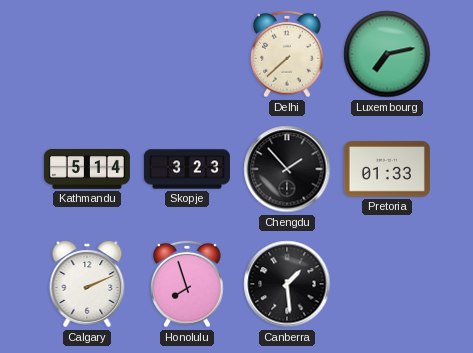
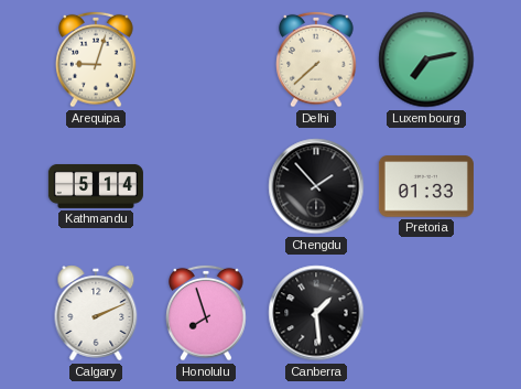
Arequipa: none -> 9:03
Skopje: 3:23 -> none
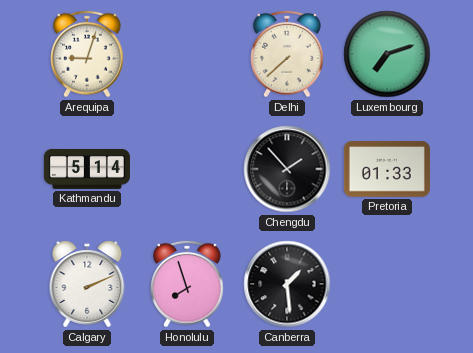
Luxembourg: 7:13 -> 7:12
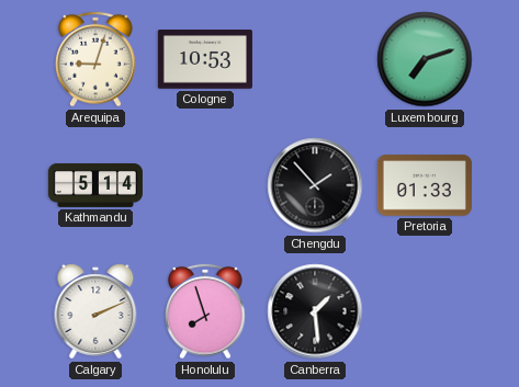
Cologne: none -> 10:53
Delhi: 7:38 -> none
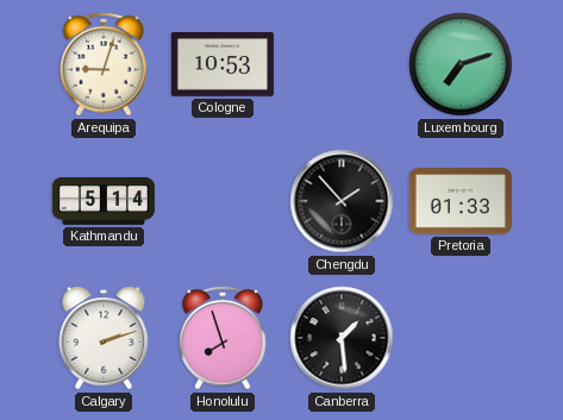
Calgary: 2:11 -> 2:12
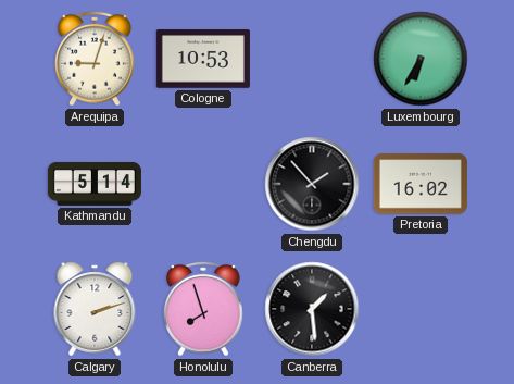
Luxembourg: 7:12 -> 6:35
Pretoria: 01:33 -> 16:02
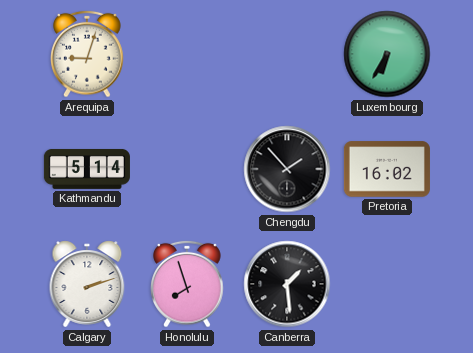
Cologne: 10:53 -> none
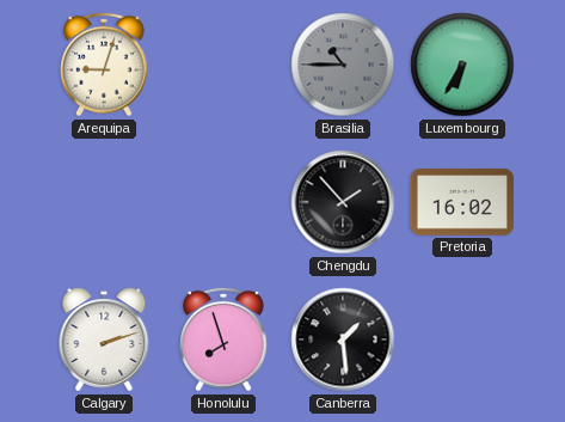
Brasilia: none -> 10:45
Kathmandu: 5:14 -> none
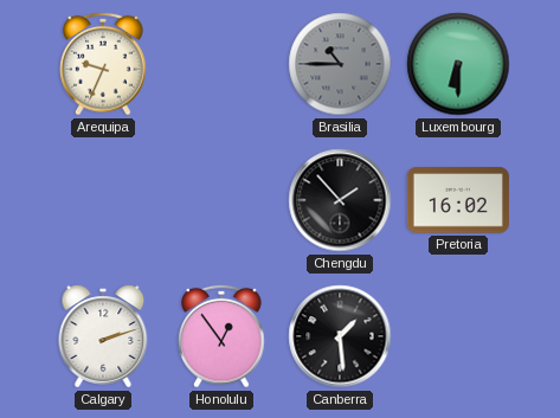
Arequipa: 9:03 -> 9:34
Luxembourg: 6:35 -> 6:30
Honolulu: 7:57 -> 12:54
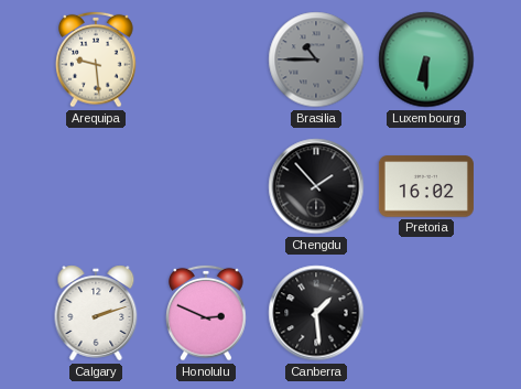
Arequipa: 9:34 -> 9:29
Honolulu: 12:54 -> 2:49
